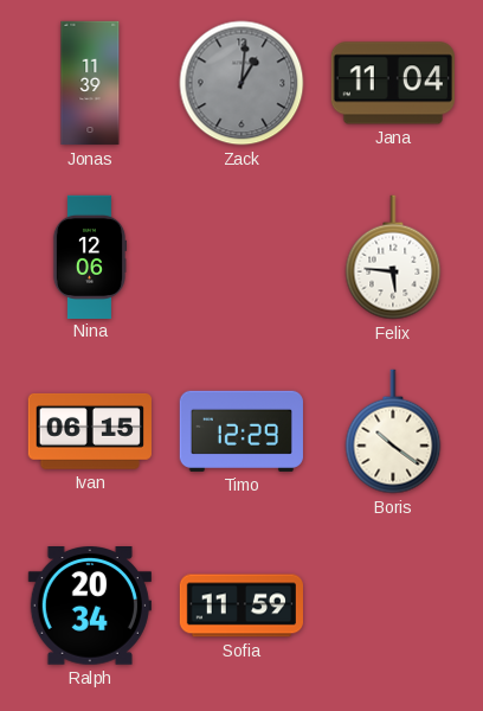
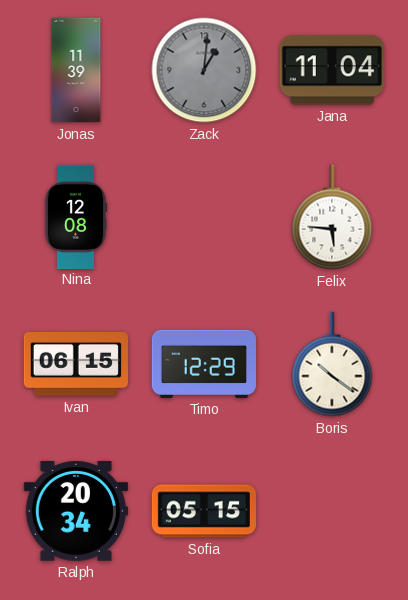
Nina: 12:06 -> 12:08
Sofia: 11:59 -> 05:15
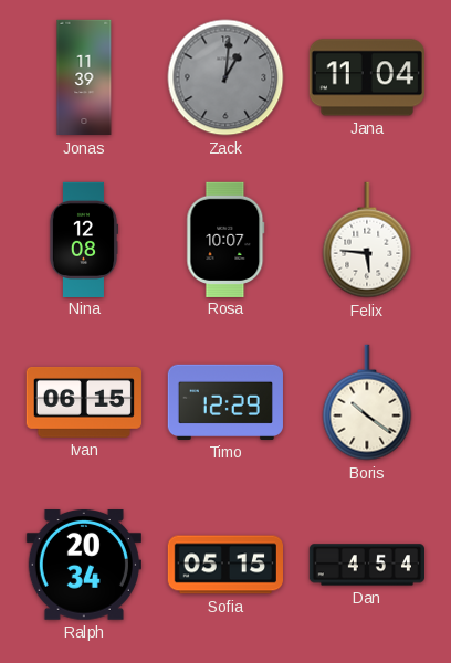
Rosa: none -> 10:07
Dan: none -> 4:54
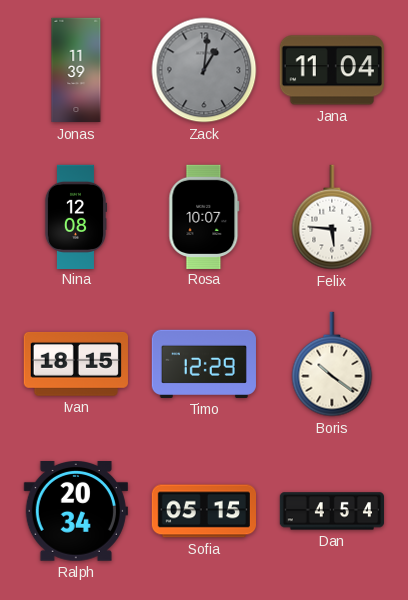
Ivan: 06:15 -> 18:15
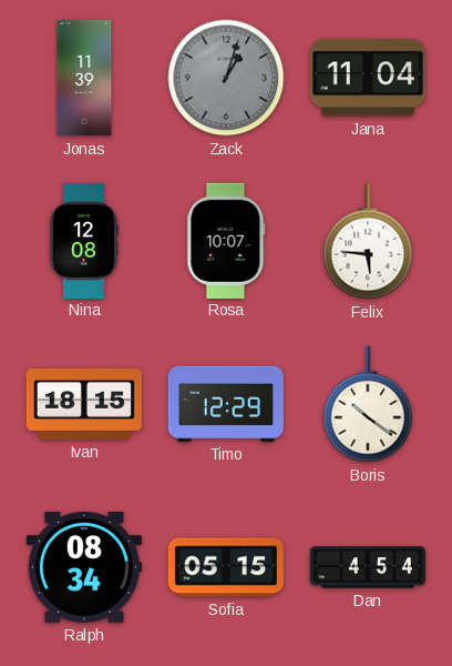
Zack: 1:01 -> 1:03
Ralph: 20:34 -> 08:34
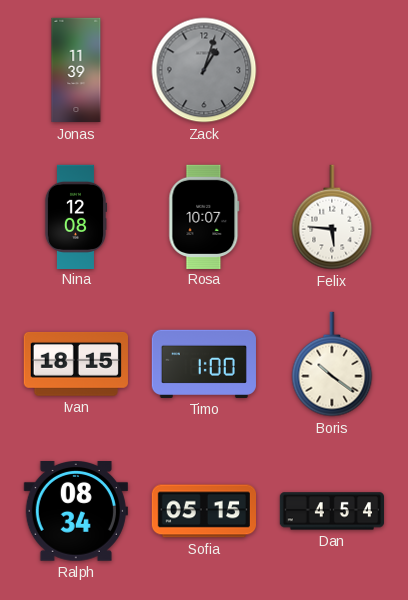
Jana: 11:04 -> none
Timo: 12:29 -> 1:00
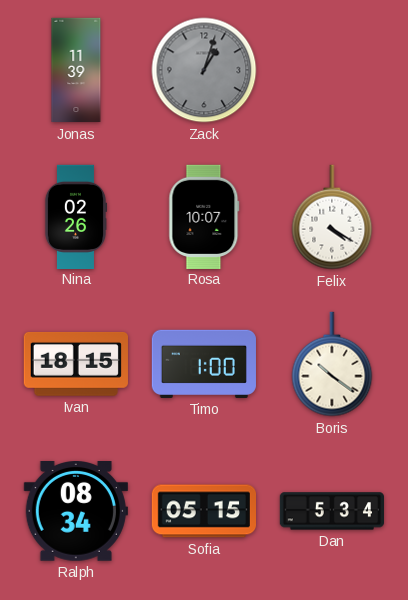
Nina: 12:08 -> 02:26
Felix: 5:46 -> 4:20
Dan: 4:54 -> 5:34
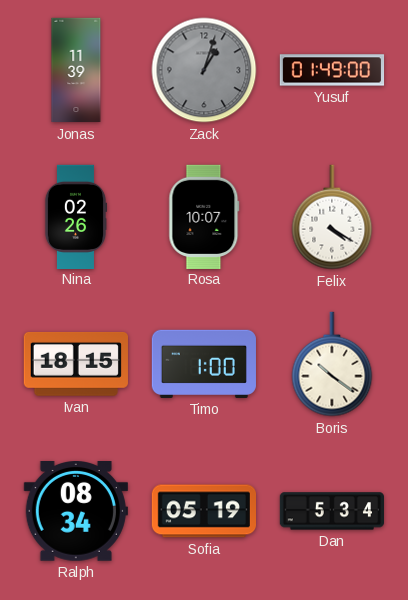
Yusuf: none -> 01:49
Sofia: 05:15 -> 05:19
